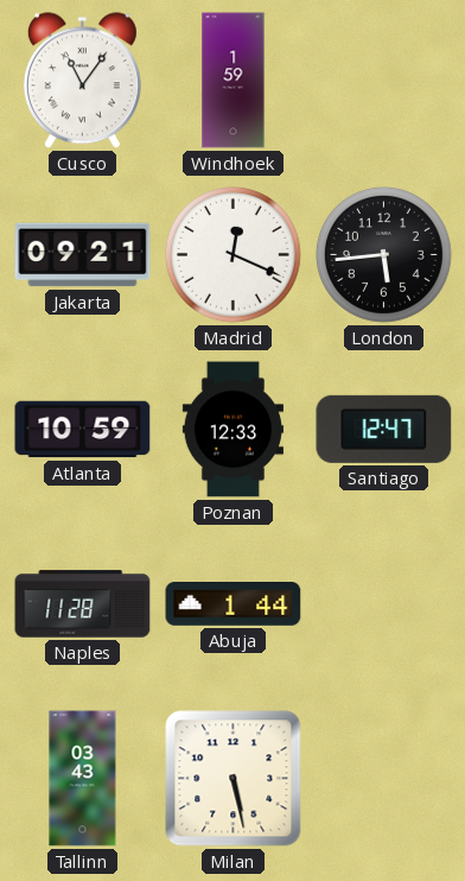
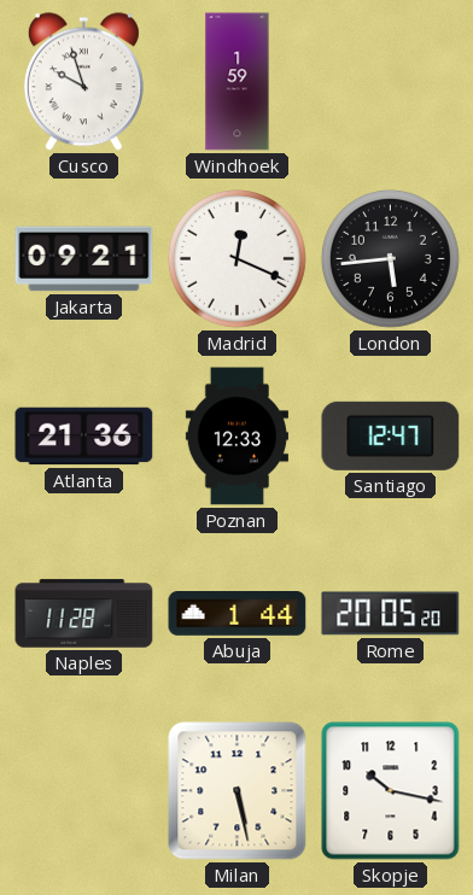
Cusco: 11:06 -> 9:57
Atlanta: 10:59 -> 21:36
Rome: none -> 20:05
Tallinn: 03:43 -> none
Skopje: none -> 10:17
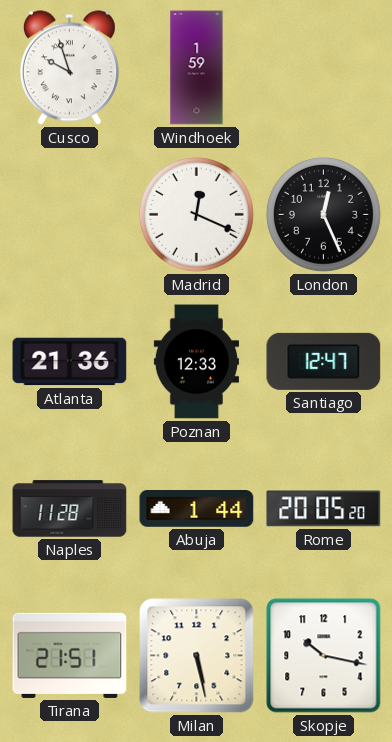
Jakarta: 09:21 -> none
London: 5:44 -> 12:26
Tirana: none -> 21:51
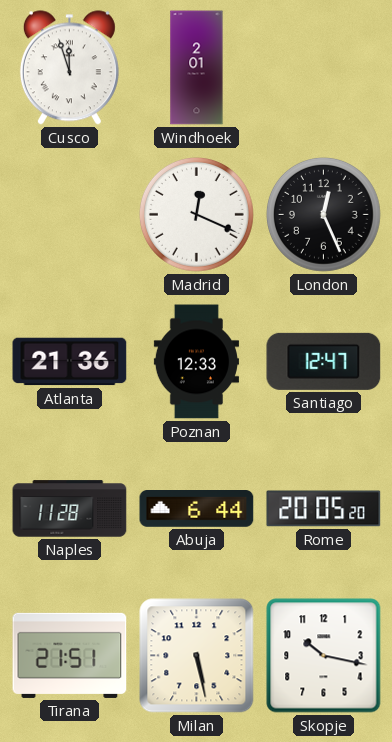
Cusco: 9:57 -> 11:57
Windhoek: 1:59 -> 2:01
Abuja: 1:44 -> 6:44
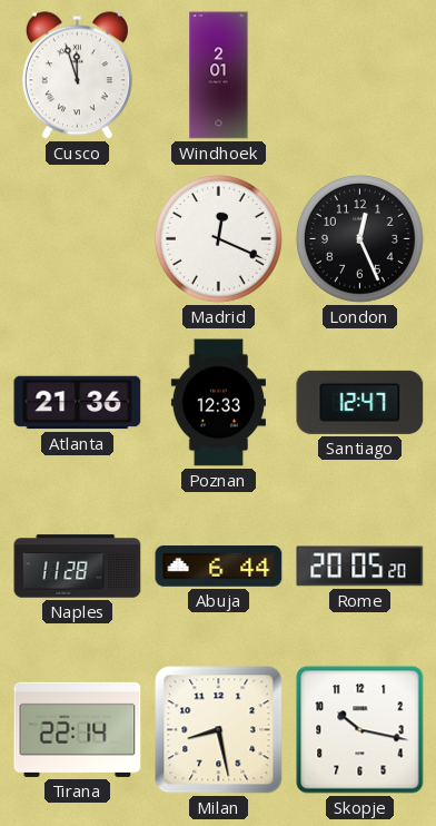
Tirana: 21:51 -> 22:14
Milan: 5:28 -> 8:28
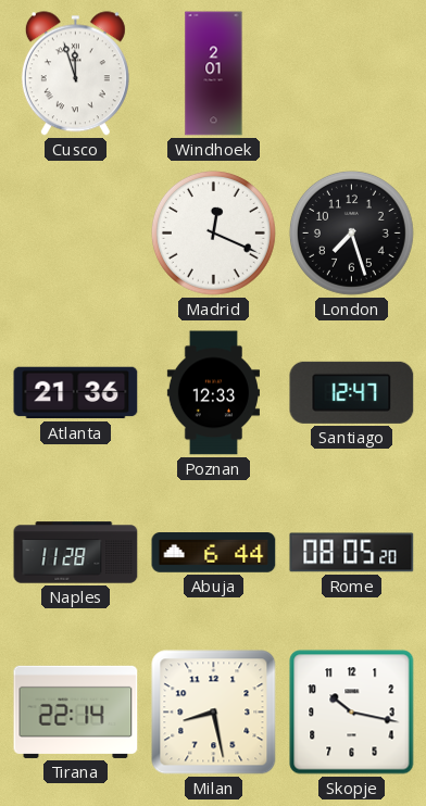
London: 12:26 -> 7:27
Rome: 20:05 -> 08:05
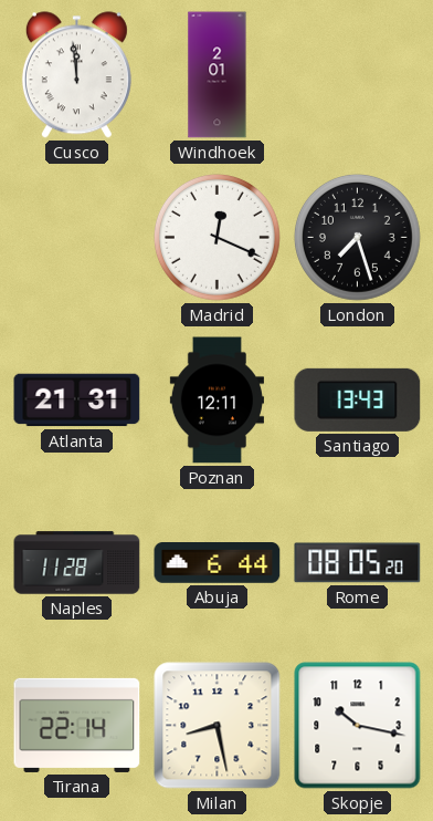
Cusco: 11:57 -> 11:59
Atlanta: 21:36 -> 21:31
Poznan: 12:33 -> 12:11
Santiago: 12:47 -> 13:43
